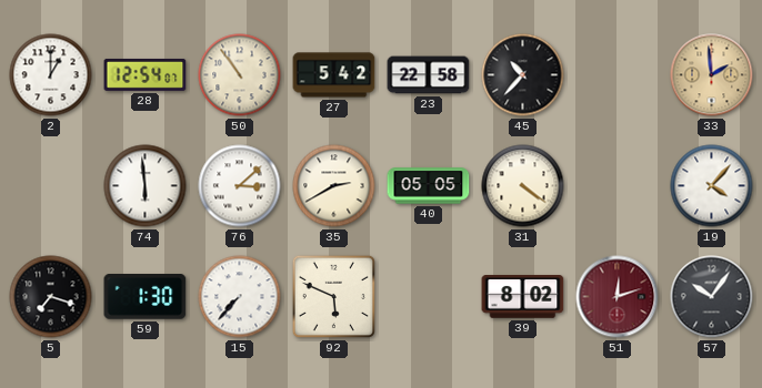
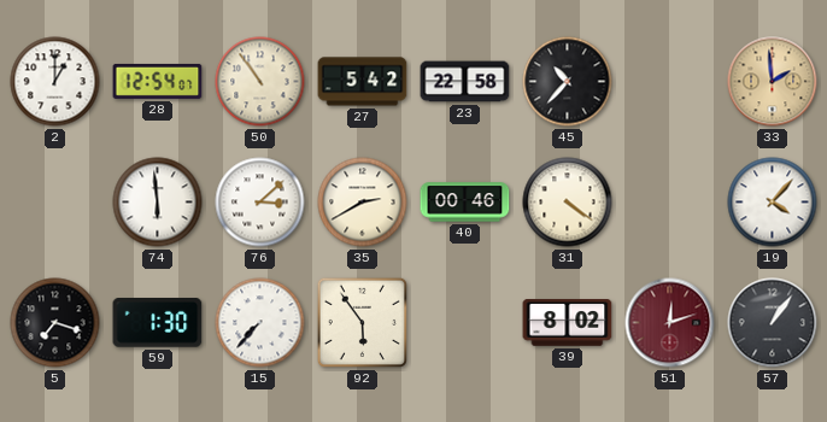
40: 05:05 -> 00:46
92: 5:49 -> 5:54
57: 10:06 -> 1:06
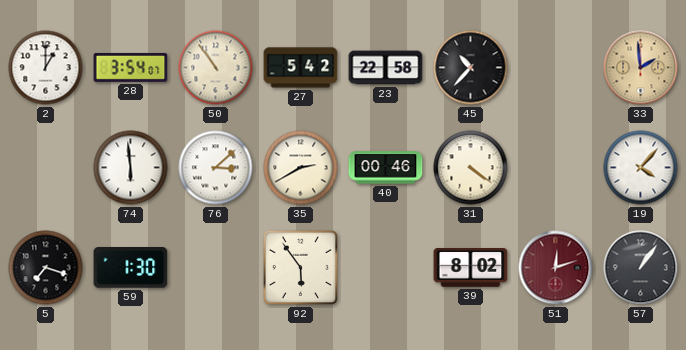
28: 12:54 -> 3:54
15: 7:37 -> none
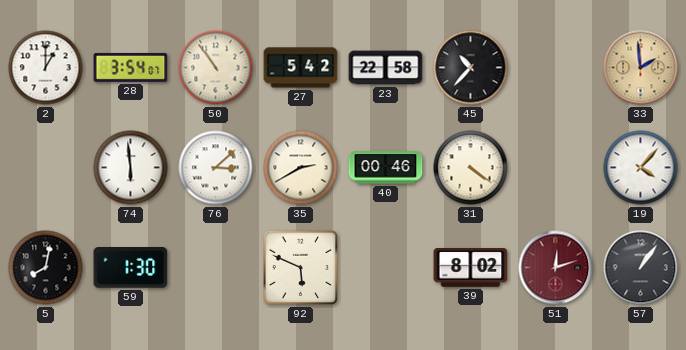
5: 7:18 -> 8:02
92: 5:54 -> 5:49
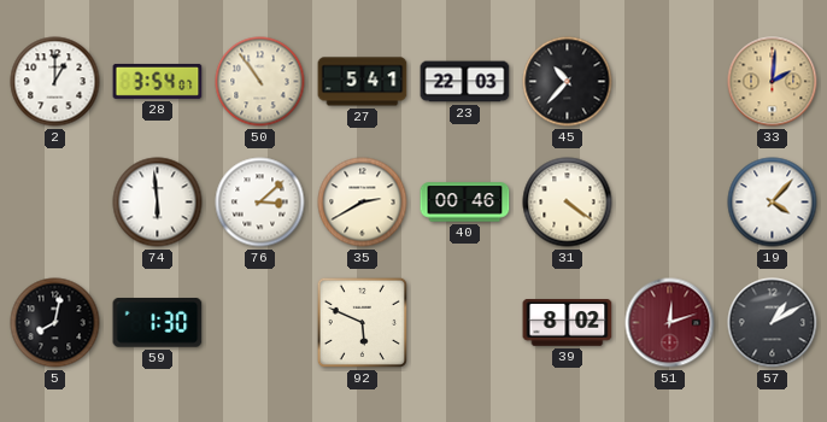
27: 5:42 -> 5:41
23: 22:58 -> 22:03
33: 1:59 -> 2:01
57: 1:06 -> 1:10
